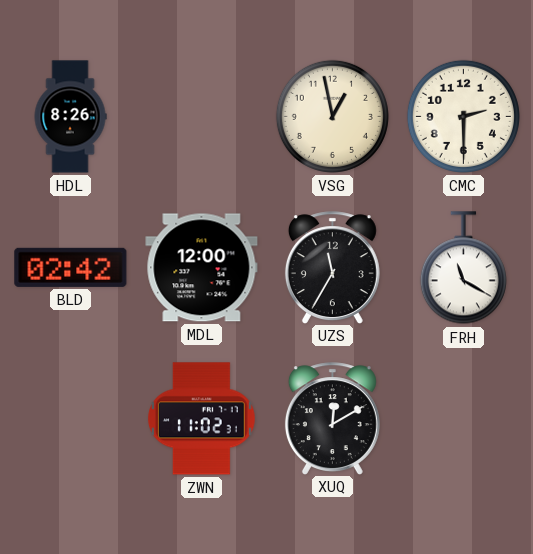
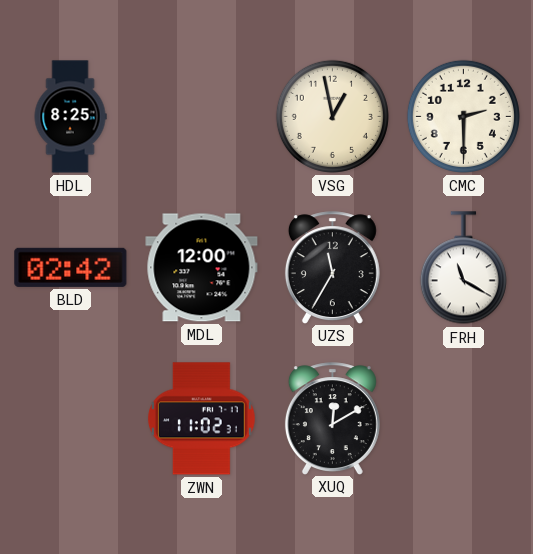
HDL: 8:26 -> 8:25
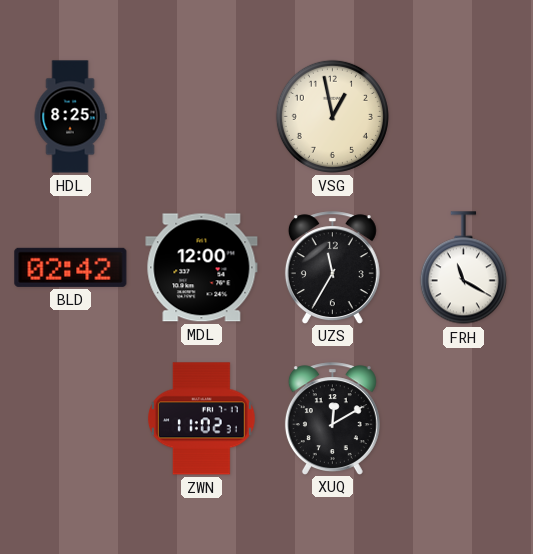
CMC: 2:30 -> none
